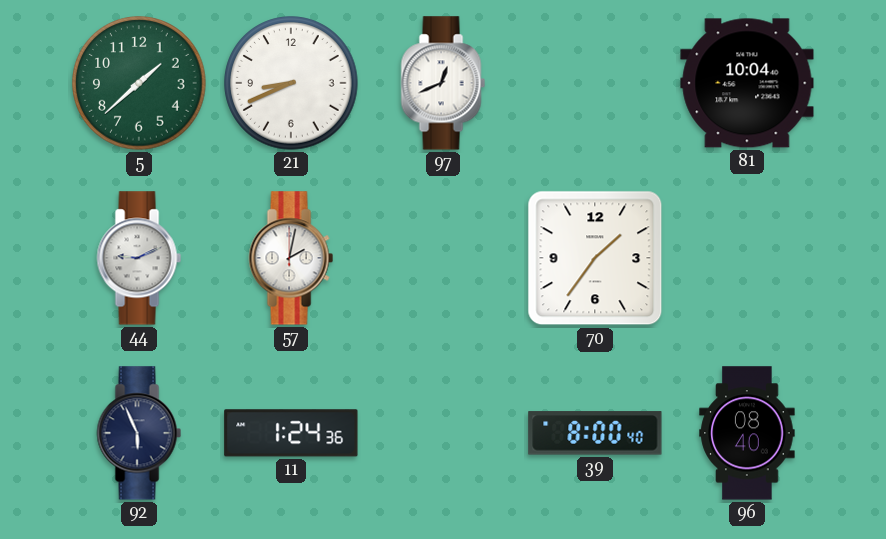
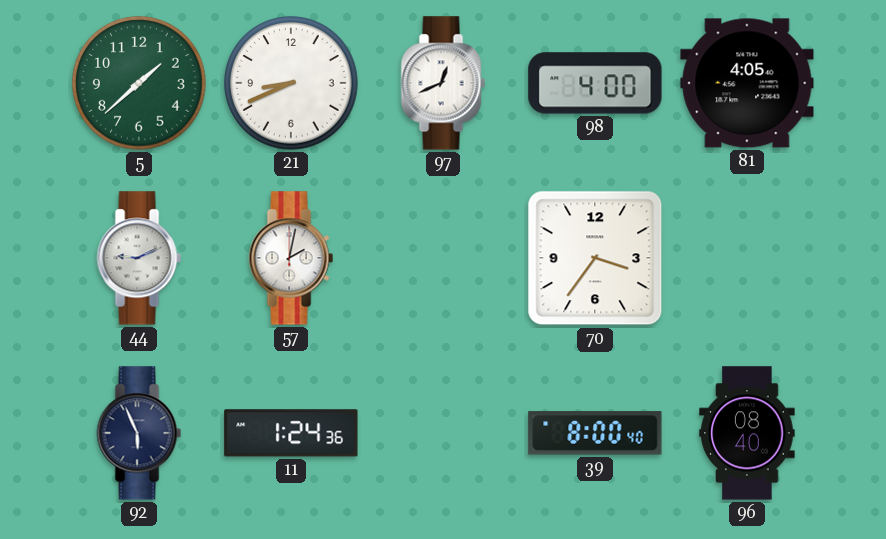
98: none -> 4:00
81: 10:04 -> 4:05
70: 1:36 -> 3:36
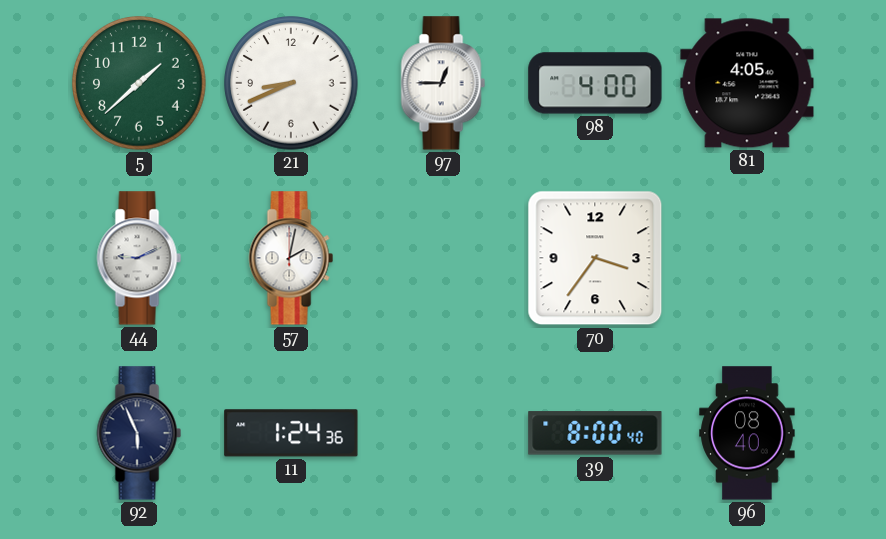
97: 12:41 -> 12:45
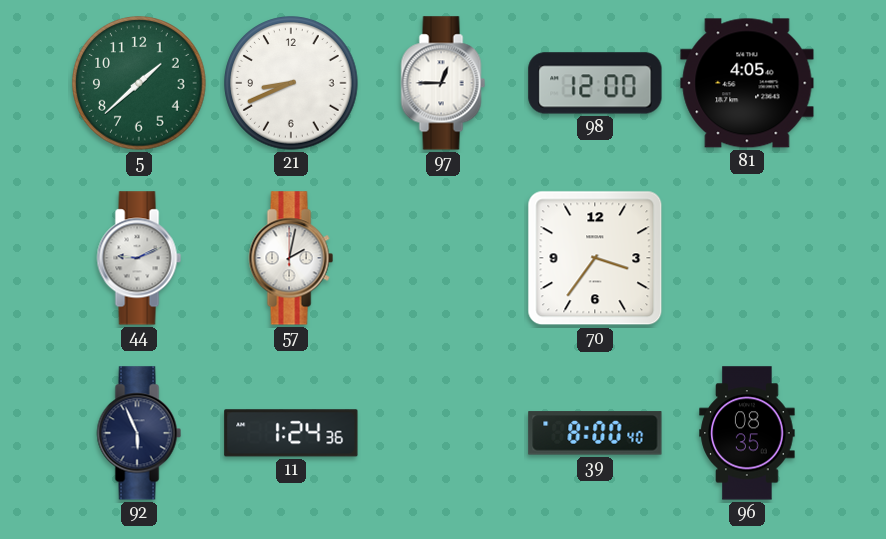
98: 4:00 -> 12:00
96: 08:40 -> 08:35
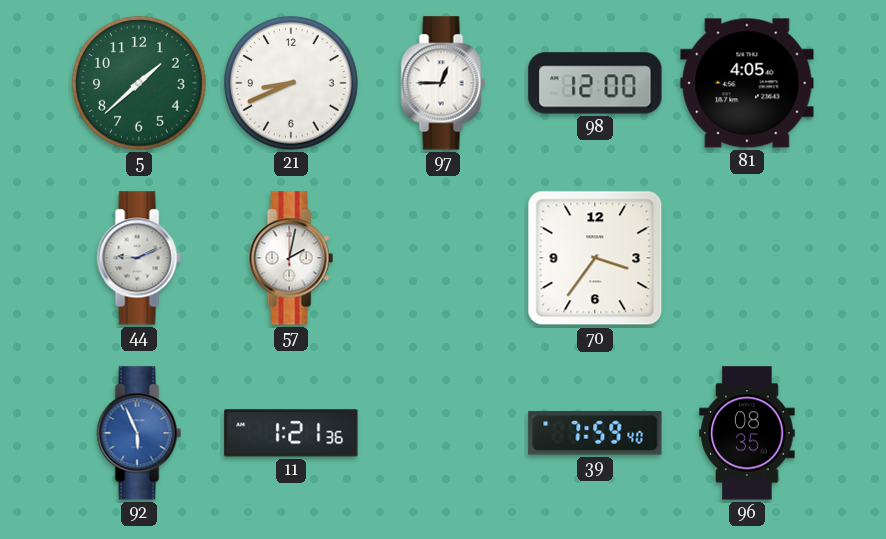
92 dial: navy -> blue
11: 1:24 -> 1:21
39: 8:00 -> 7:59
